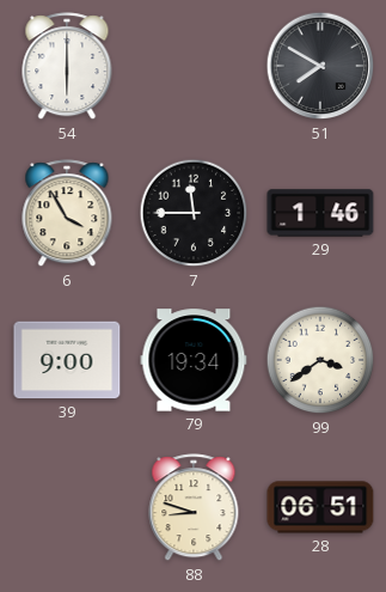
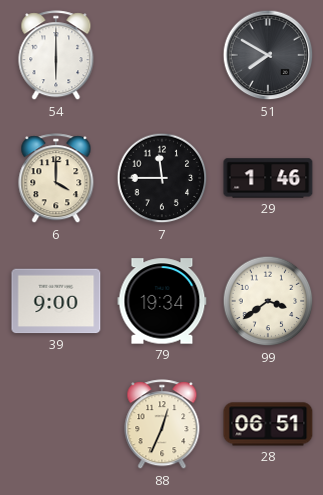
6: 3:55 -> 4:00
88: 8:48 -> 12:34
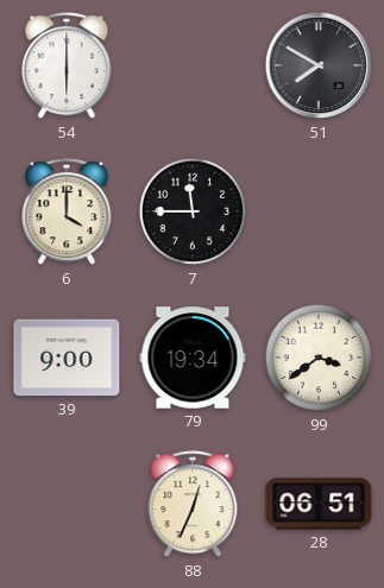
29: 1:46 -> none
